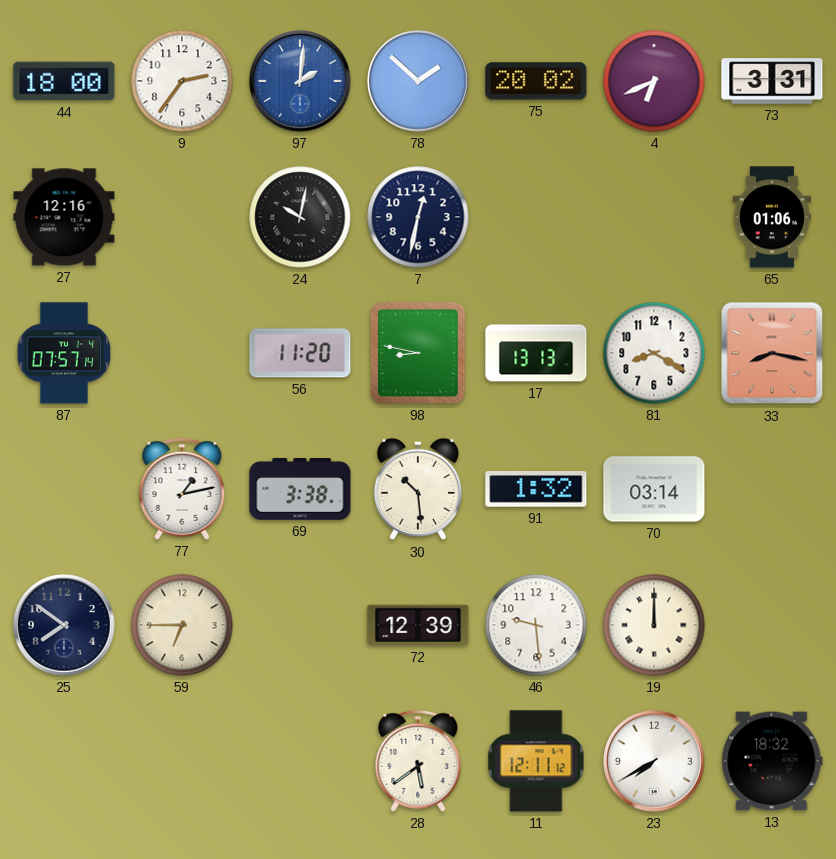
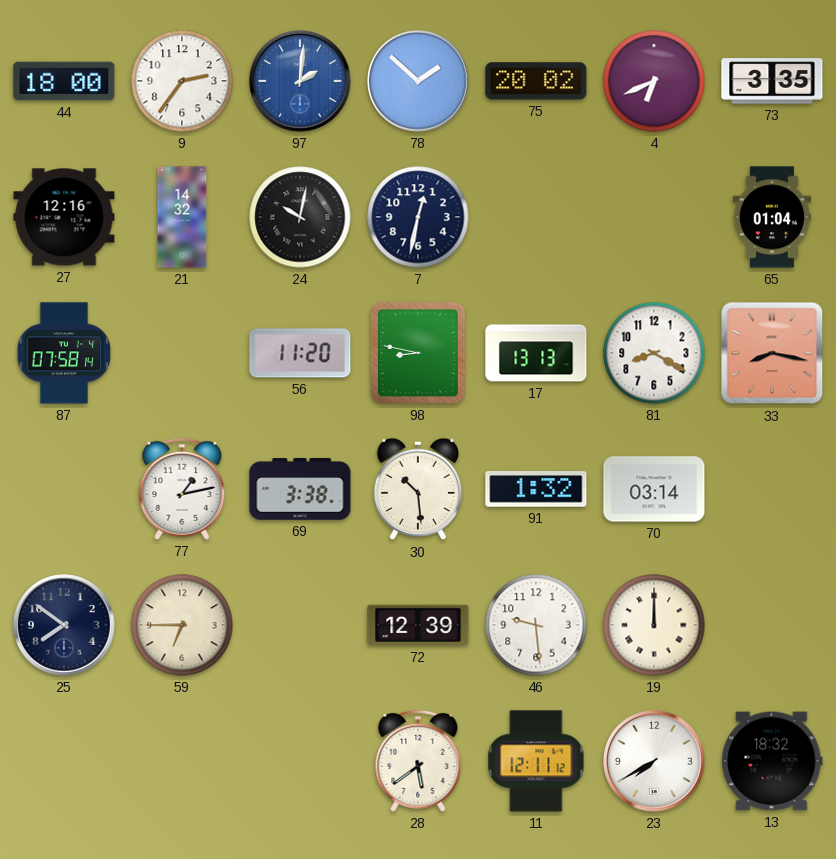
73: 3:31 -> 3:35
21: none -> 14:32
65: 01:06 -> 01:04
87: 07:57 -> 07:58
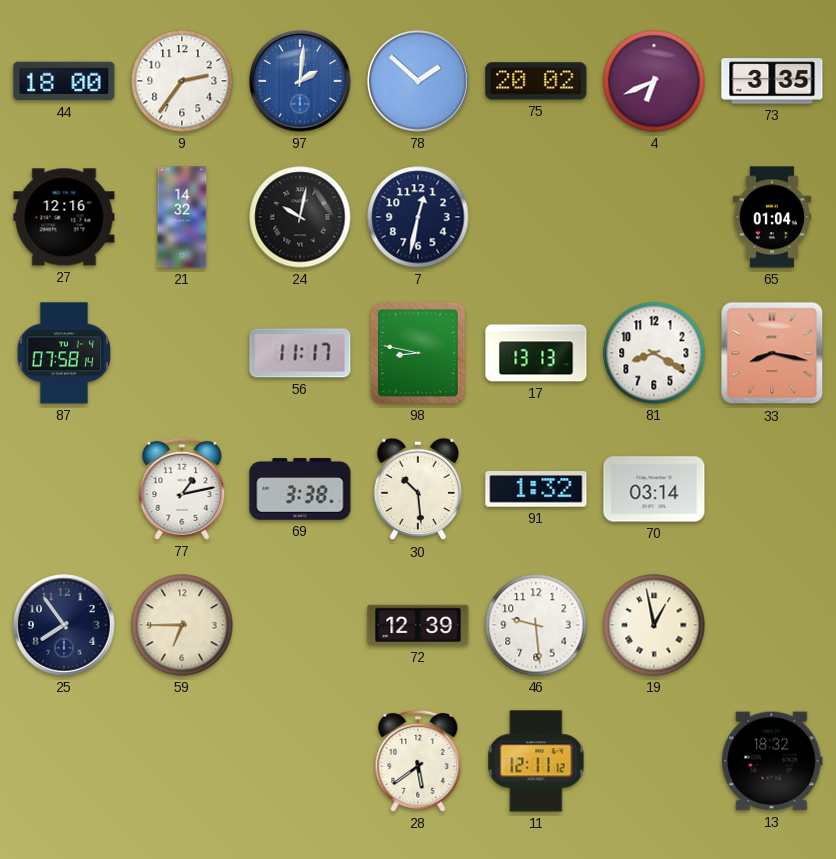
56: 11:20 -> 11:17
25: 7:51 -> 7:54
19: 12:00 -> 12:58
23: 7:40 -> none
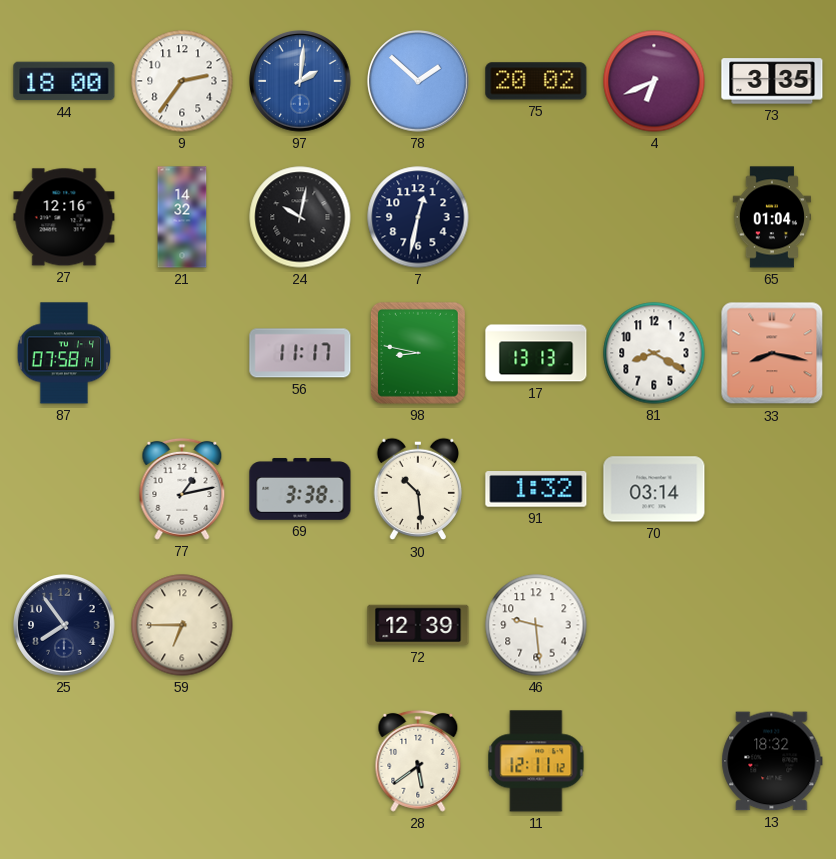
19: 12:58 -> none
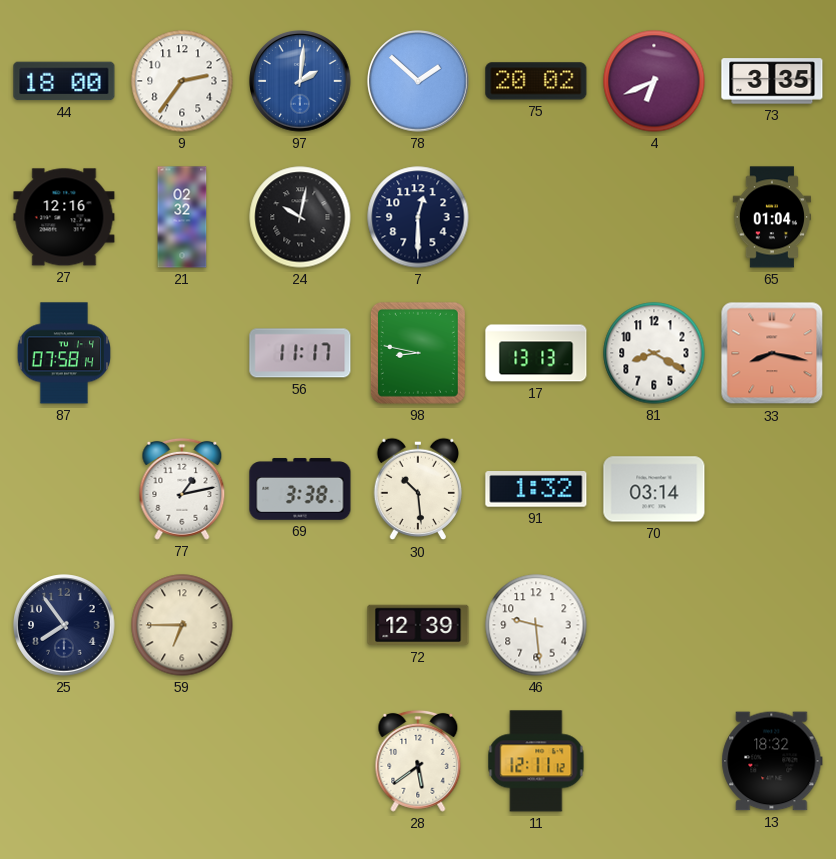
21: 14:32 -> 02:32
7: 12:32 -> 12:30
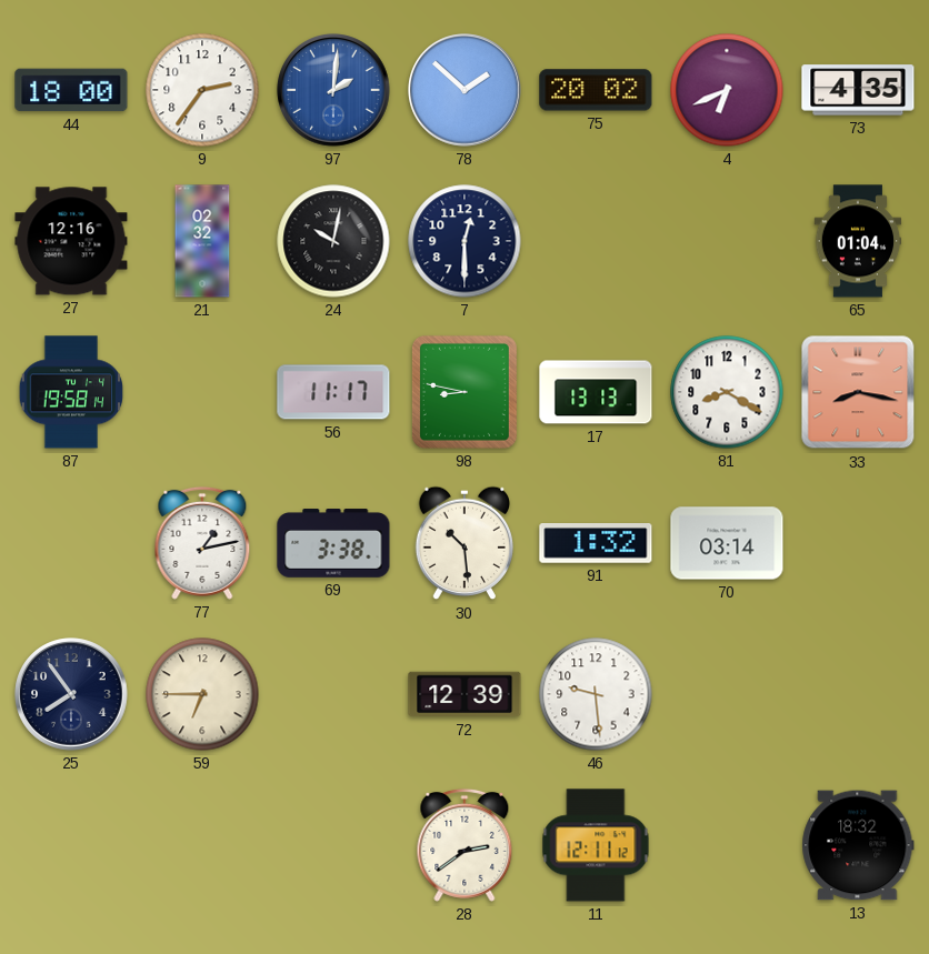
73: 3:35 -> 4:35
87: 07:58 -> 19:58
28: 5:39 -> 2:39
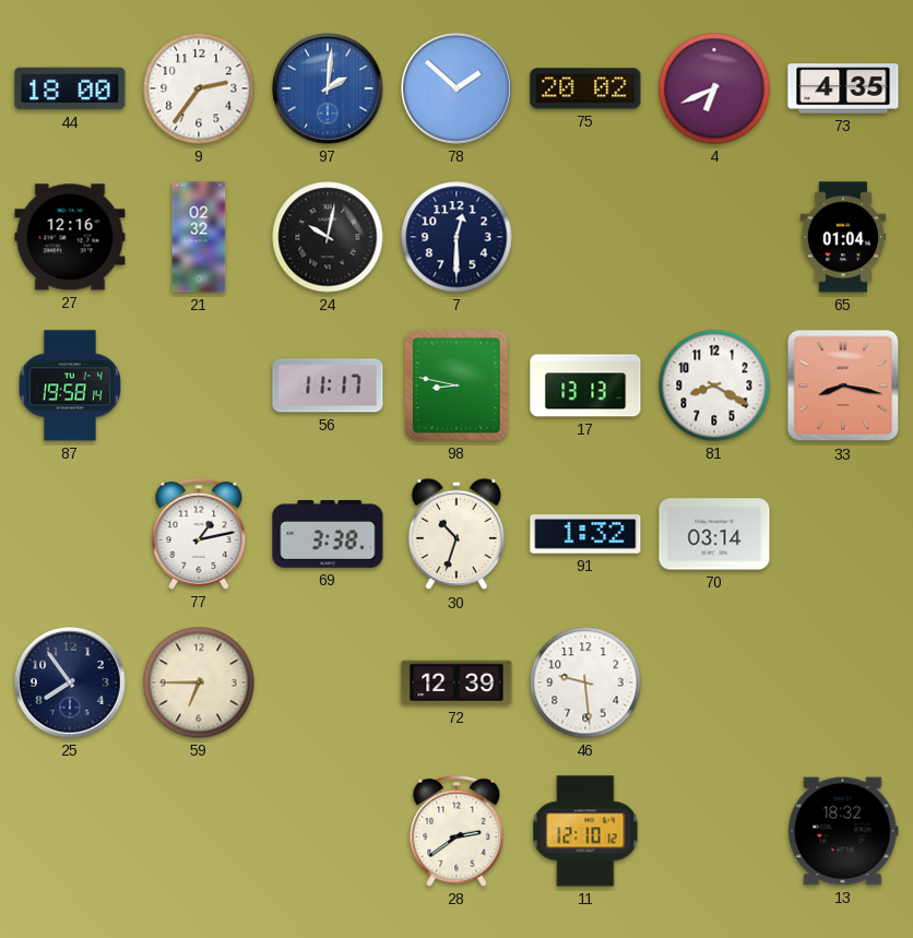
30: 10:29 -> 10:33
11: 12:11 -> 12:10
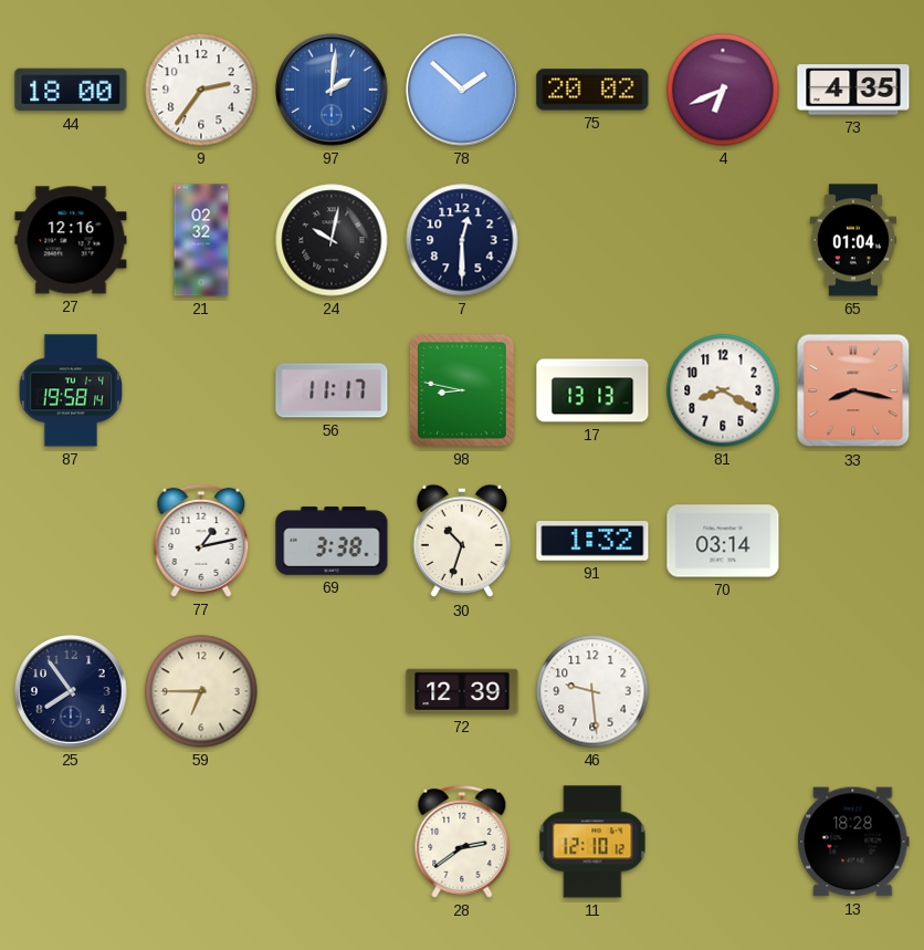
13: 18:32 -> 18:28
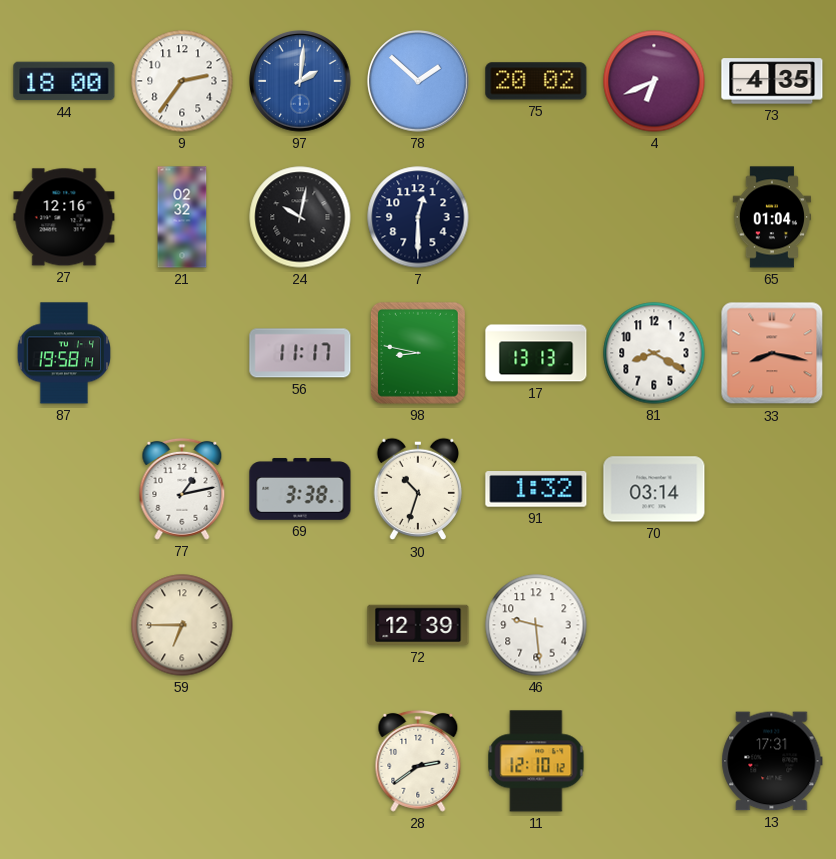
25: 7:54 -> none
13: 18:28 -> 17:31
